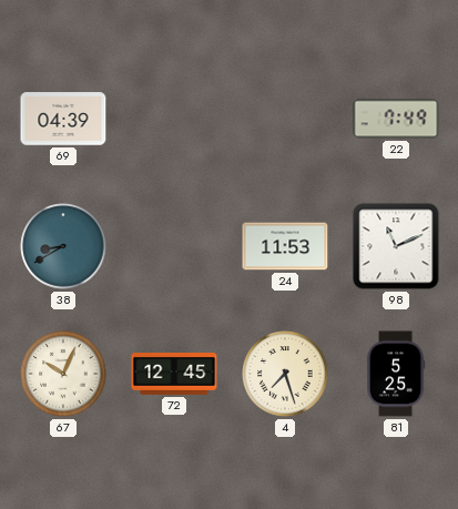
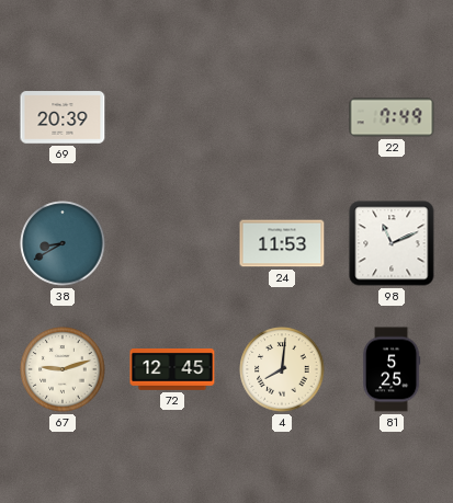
69: 04:39 -> 20:39
67: 10:04 -> 9:12
4: 7:27 -> 8:01
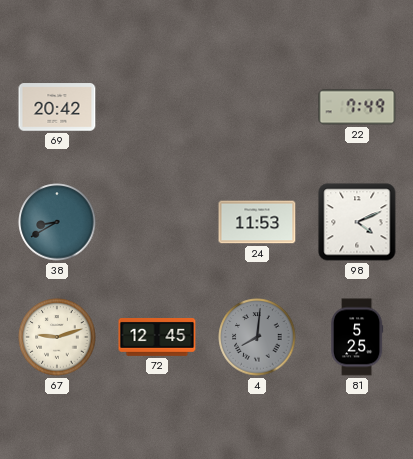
69: 20:39 -> 20:42
98: 11:11 -> 4:11
4 dial: cream -> grey
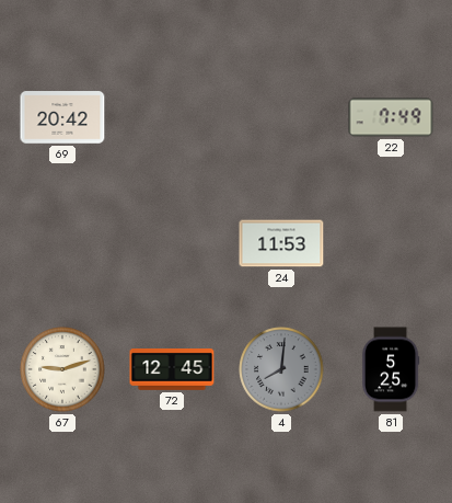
38: 8:40 -> none
98: 4:11 -> none
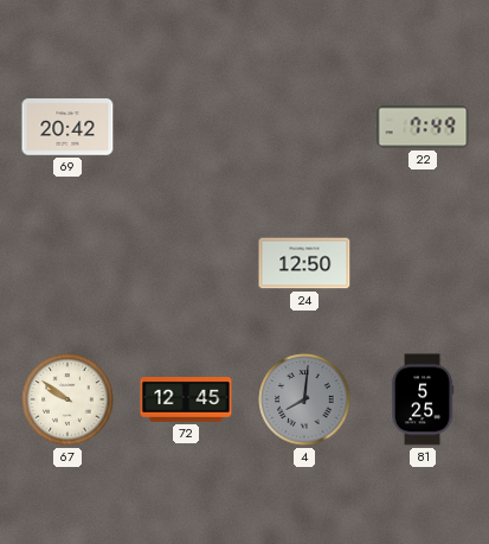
24: 11:53 -> 12:50
67: 9:12 -> 9:51
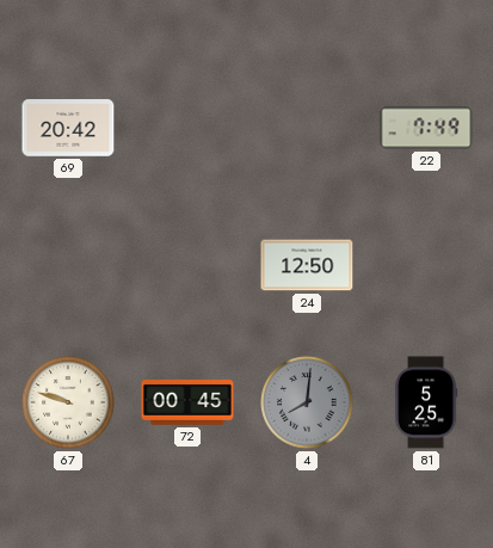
67: 9:51 -> 9:48
72: 12:45 -> 00:45
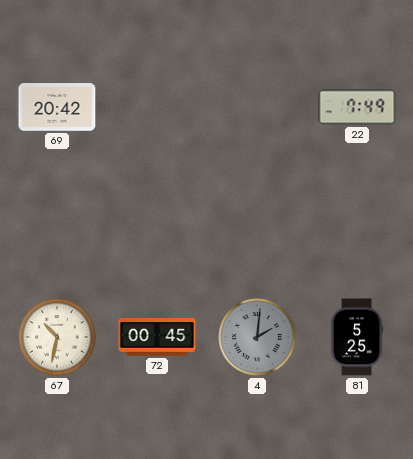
24: 12:50 -> none
67: 9:48 -> 10:32
4: 8:01 -> 2:01
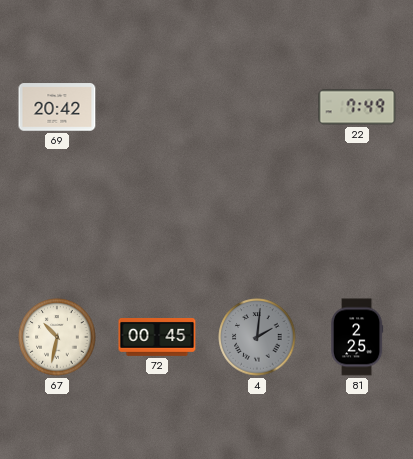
81: 5:25 -> 2:25
